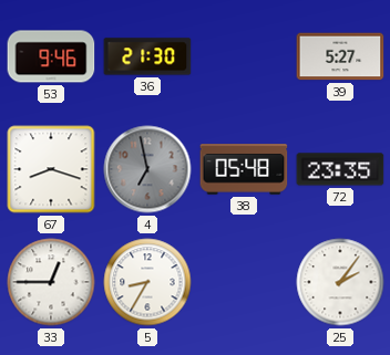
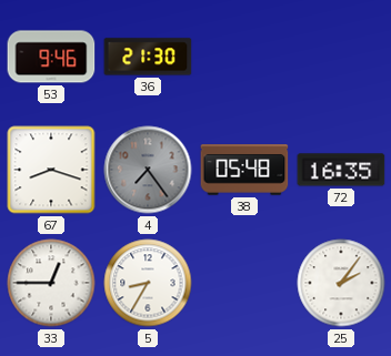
39: 5:27 -> none
4: 6:58 -> 7:24
72: 23:35 -> 16:35
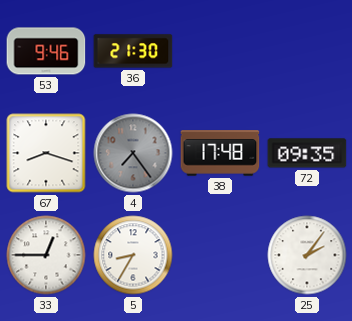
38: 05:48 -> 17:48
72: 16:35 -> 09:35
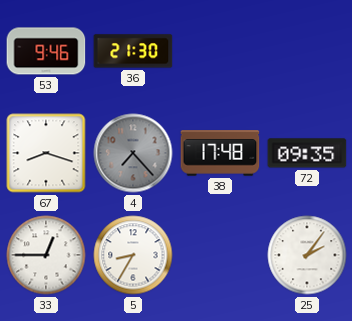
4: 7:24 -> 7:23
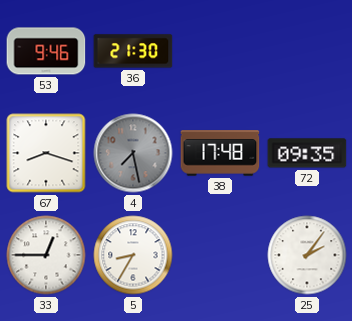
4: 7:23 -> 7:28
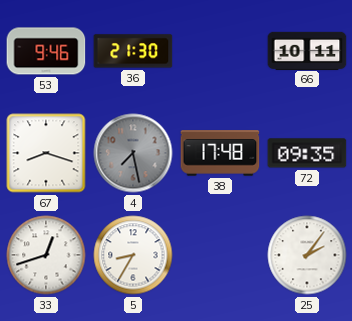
66: none -> 10:11
33: 12:45 -> 12:42
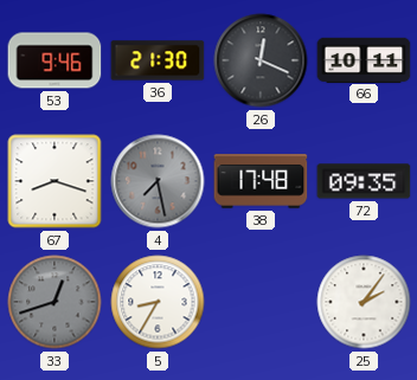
26: none -> 12:19
33 dial: white -> grey
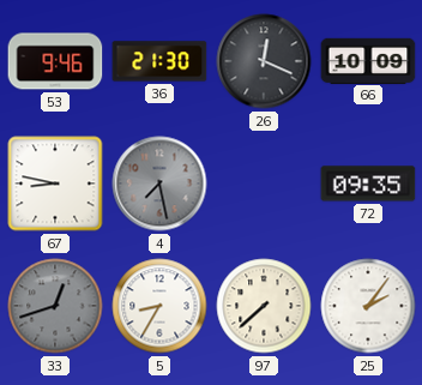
66: 10:11 -> 10:09
67: 8:18 -> 8:47
38: 17:48 -> none
97: none -> 7:38
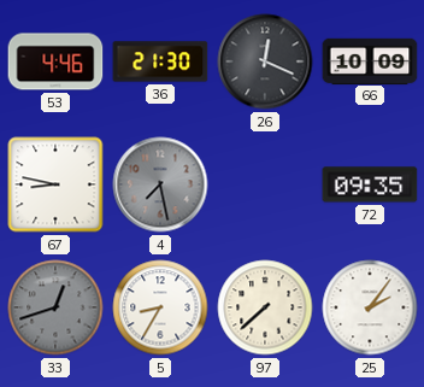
53: 9:46 -> 4:46
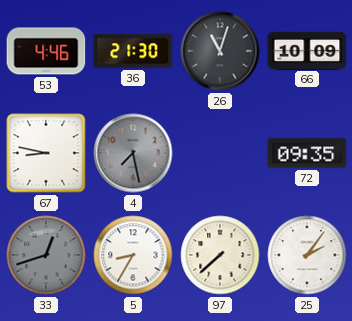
26: 12:19 -> 11:03
